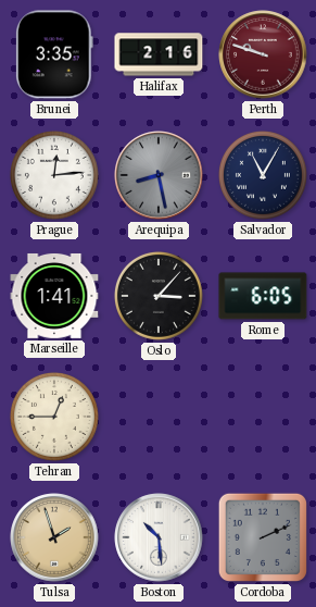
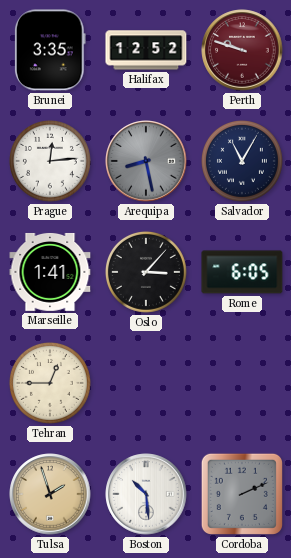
Halifax: 2:16 -> 12:52
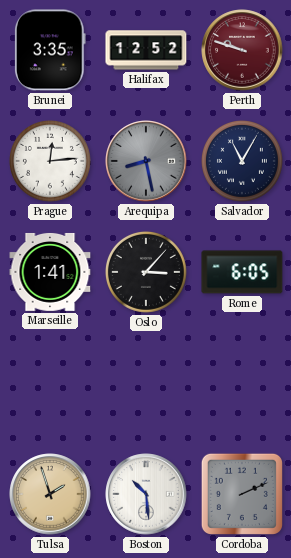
Tehran: 12:45 -> none
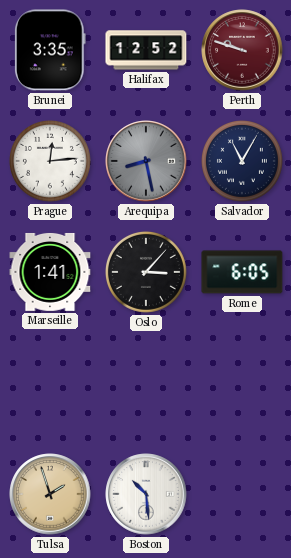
Cordoba: 2:11 -> none
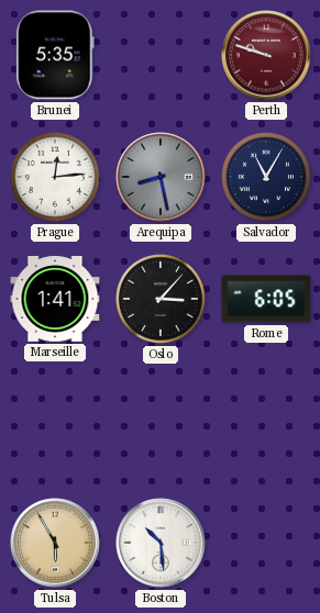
Brunei: 3:35 -> 5:35
Halifax: 12:52 -> none
Tulsa: 1:57 -> 5:55
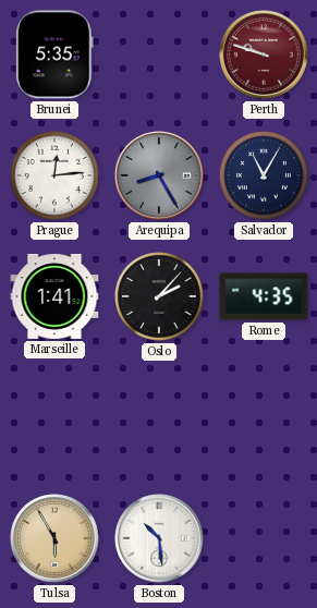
Arequipa: 8:28 -> 8:25
Oslo: 3:07 -> 2:07
Rome: 6:05 -> 4:35
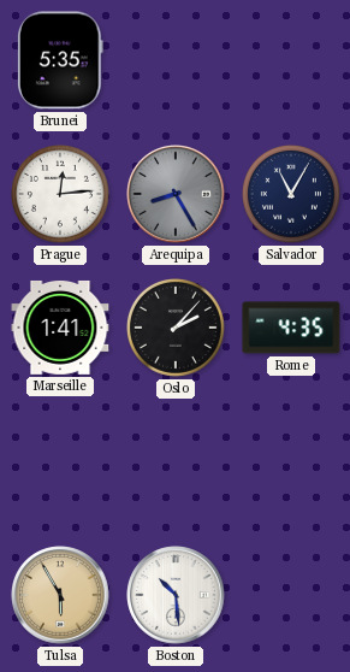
Perth: 9:48 -> none
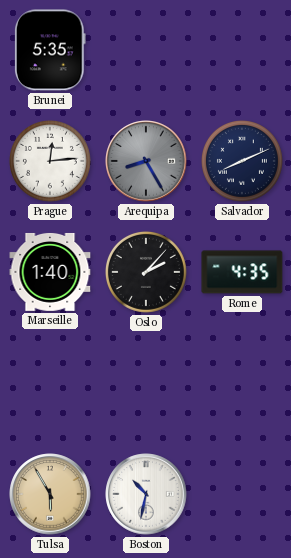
Salvador: 11:05 -> 8:11
Marseille: 1:41 -> 1:40
Boston: 10:29 -> 10:32
